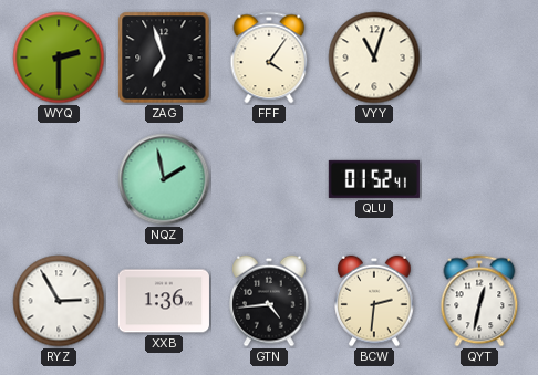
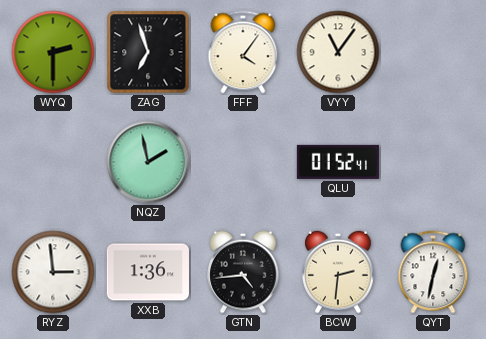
VYY: 11:03 -> 11:06
RYZ: 2:55 -> 2:59
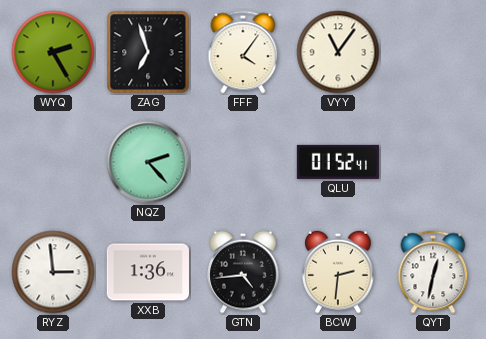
WYQ: 2:30 -> 2:25
NQZ: 1:58 -> 2:23
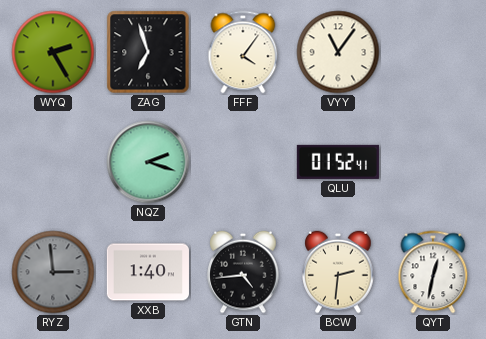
NQZ: 2:23 -> 2:18
RYZ dial: white -> grey
XXB: 1:36 -> 1:40
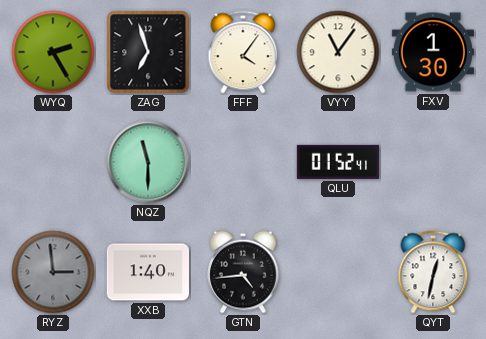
FXV: none -> 1:30
NQZ: 2:18 -> 11:30
BCW: 2:31 -> none
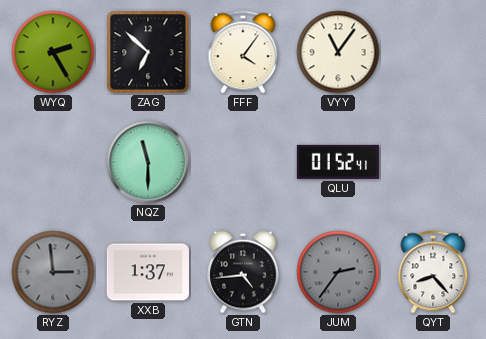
ZAG: 6:57 -> 6:52
FXV: 1:30 -> none
XXB: 1:40 -> 1:37
JUM: none -> 2:36
QYT: 12:32 -> 8:23
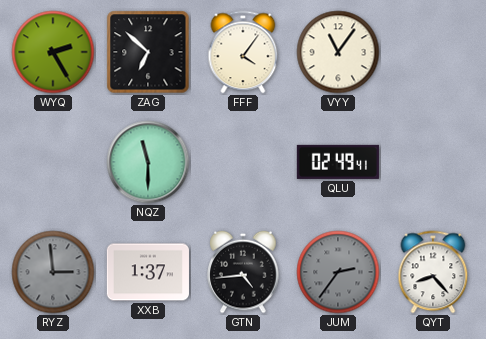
QLU: 01:52 -> 02:49
